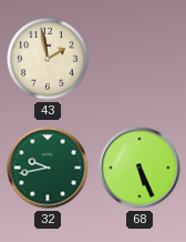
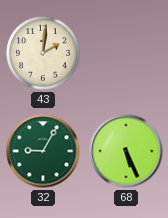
43: 1:58 -> 2:01
32: 9:43 -> 9:05
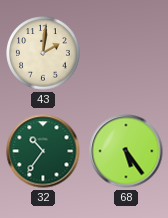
32: 9:05 -> 10:36
68: 5:26 -> 5:24
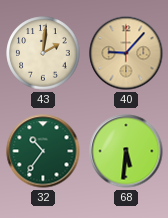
40: none -> 9:07
68: 5:24 -> 5:31
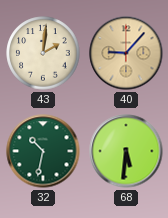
32: 10:36 -> 10:32
